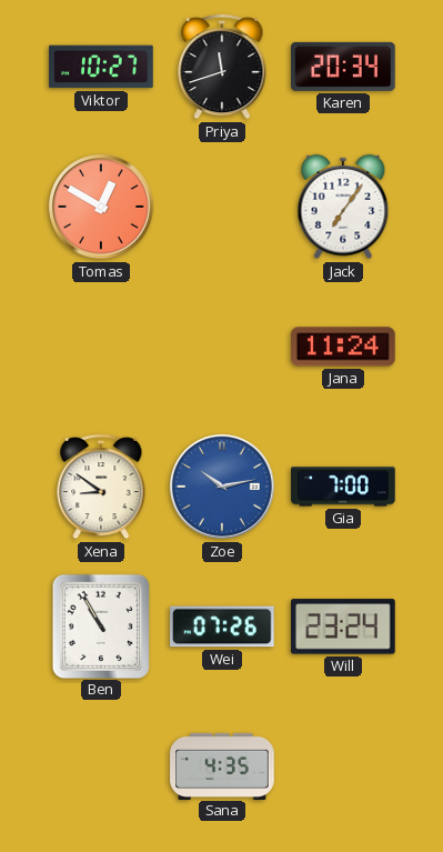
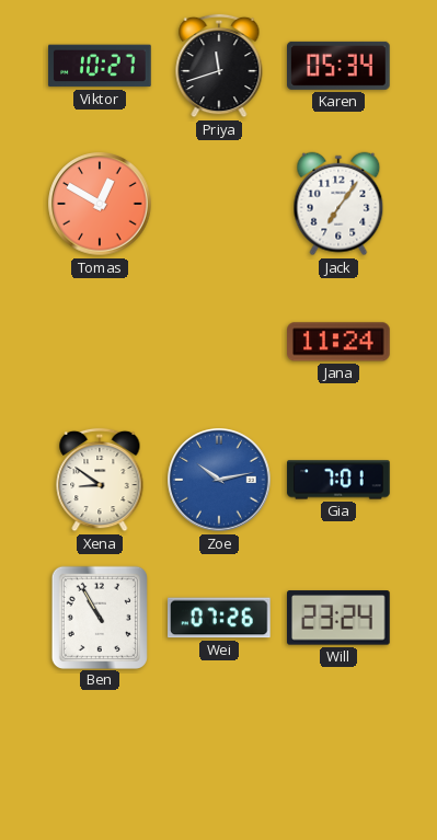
Karen: 20:34 -> 05:34
Gia: 7:00 -> 7:01
Sana: 4:35 -> none
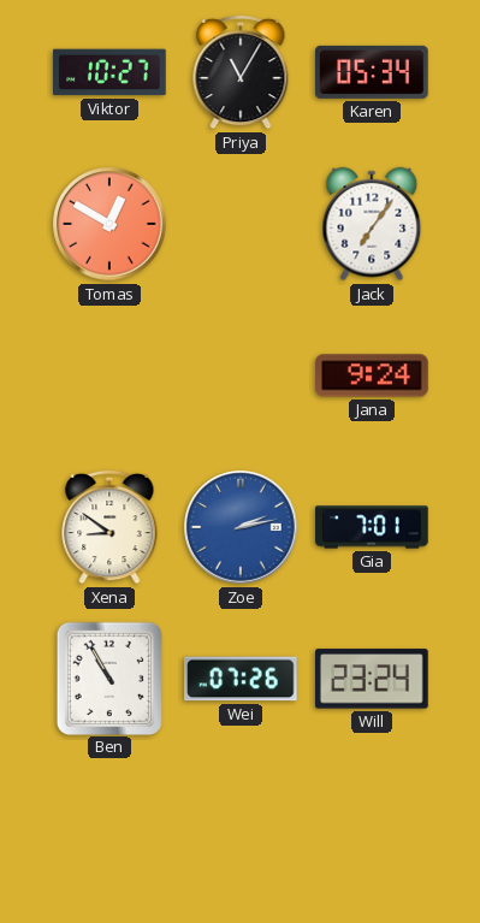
Priya: 11:42 -> 11:05
Jana: 11:24 -> 9:24
Zoe: 10:13 -> 2:13
